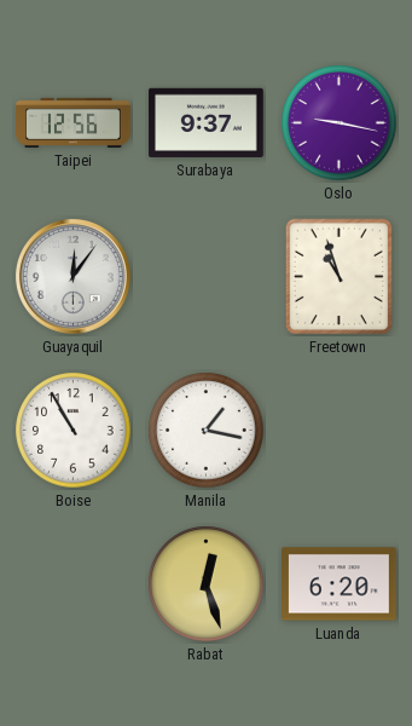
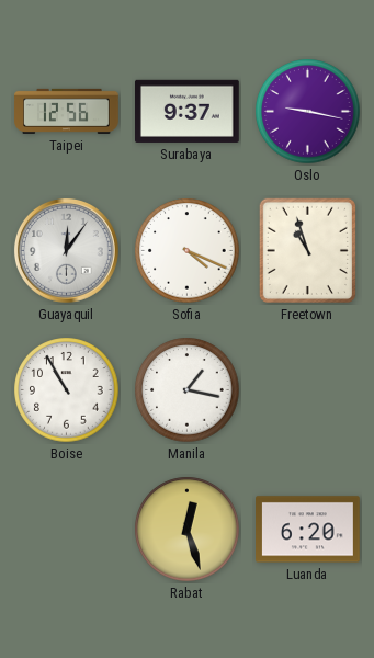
Sofia: none -> 4:19
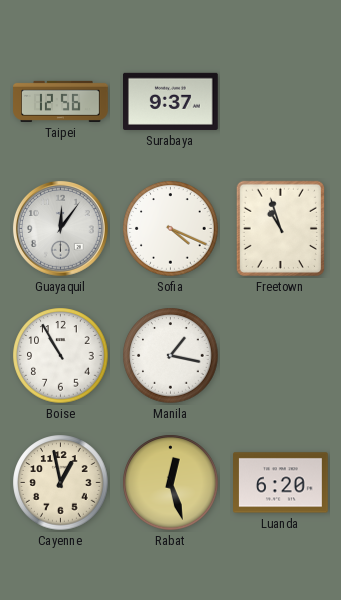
Oslo: 9:17 -> none
Cayenne: none -> 12:58
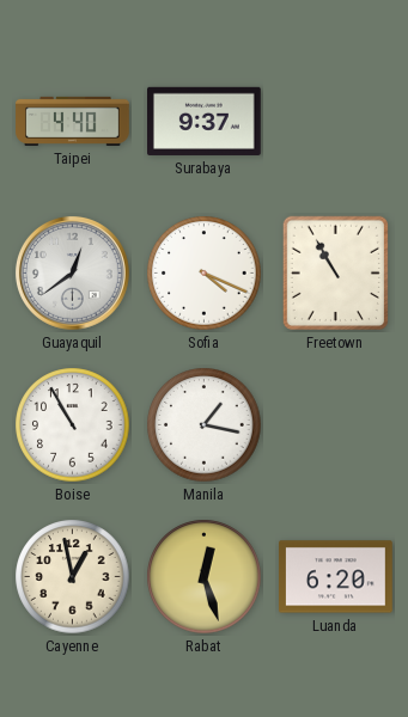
Taipei: 12:56 -> 4:40
Guayaquil: 12:06 -> 12:39
Freetown: 10:57 -> 10:55
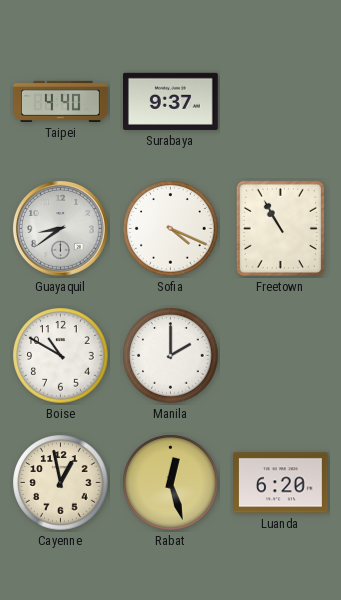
Guayaquil: 12:39 -> 8:39
Boise: 10:55 -> 10:50
Manila: 1:17 -> 2:00
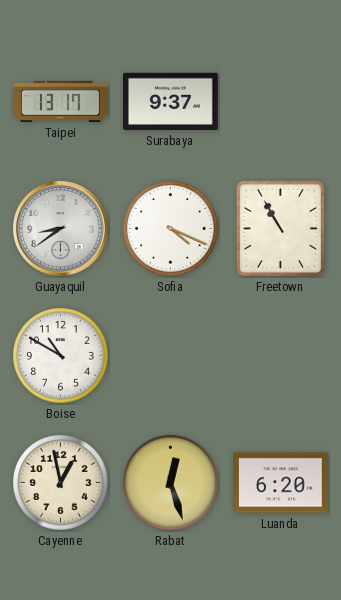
Taipei: 4:40 -> 13:17
Manila: 2:00 -> none
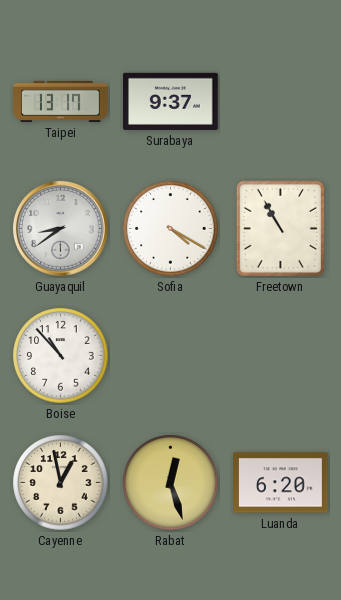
Sofia: 4:19 -> 4:20
Boise: 10:50 -> 10:53
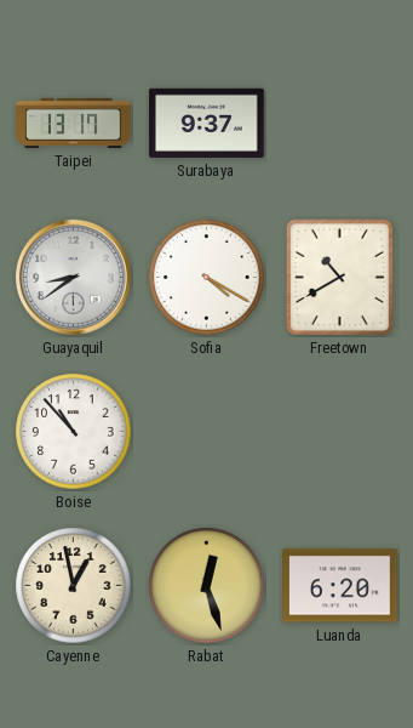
Freetown: 10:55 -> 10:40
